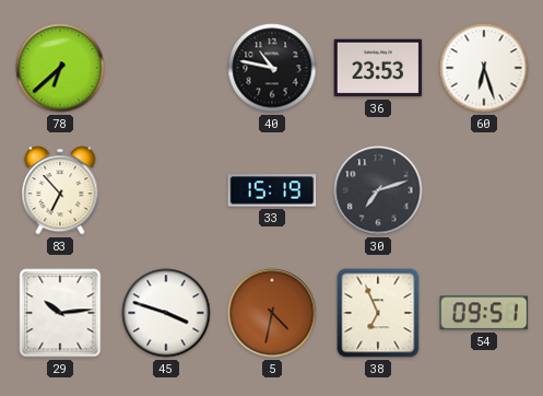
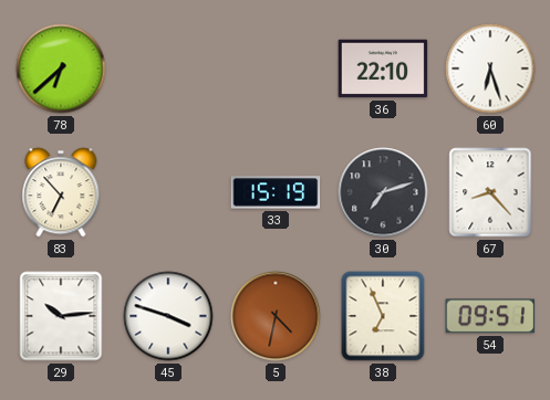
40: 10:47 -> none
36: 23:53 -> 22:10
67: none -> 8:23
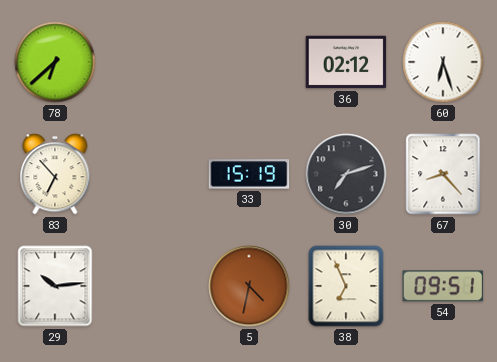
36: 22:10 -> 02:12
45: 3:48 -> none
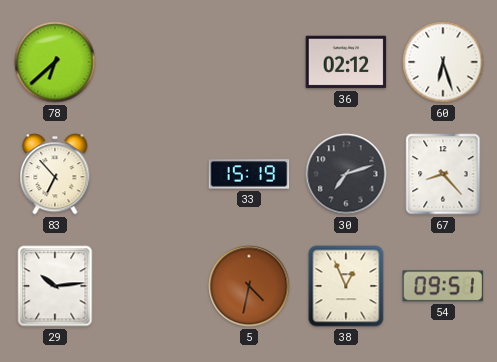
38: 6:56 -> 12:56
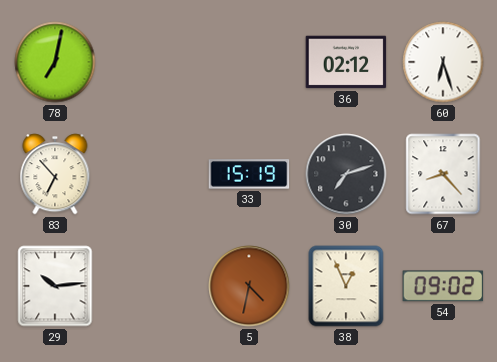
78: 6:38 -> 7:02
54: 09:51 -> 09:02
